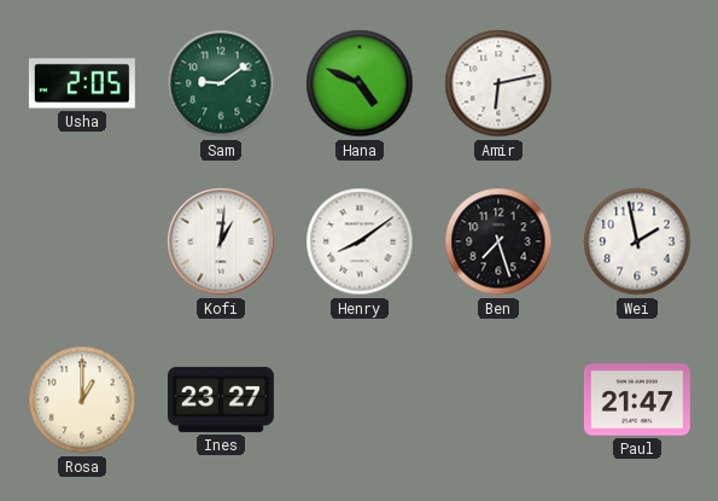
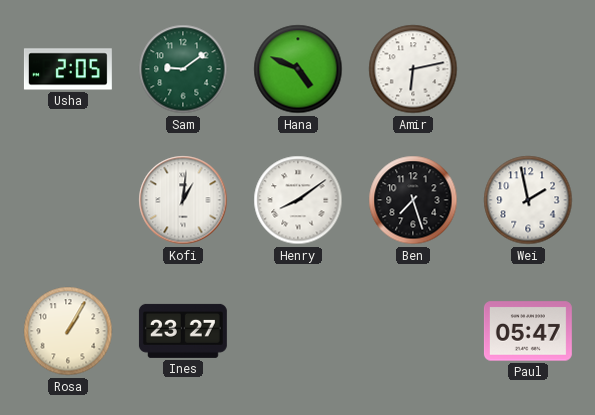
Rosa: 1:00 -> 1:05
Paul: 21:47 -> 05:47
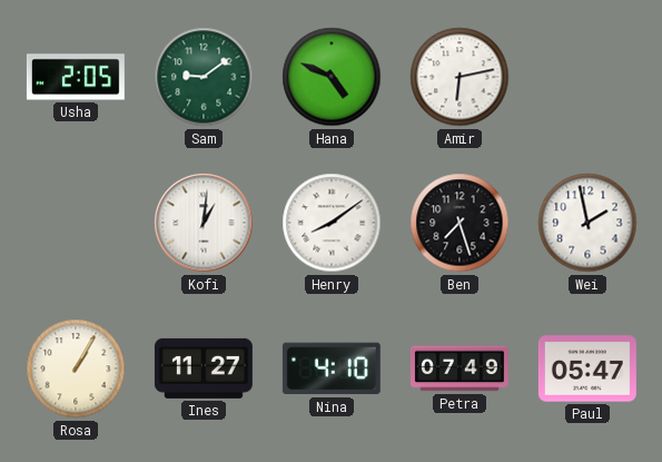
Ines: 23:27 -> 11:27
Nina: none -> 4:10
Petra: none -> 07:49
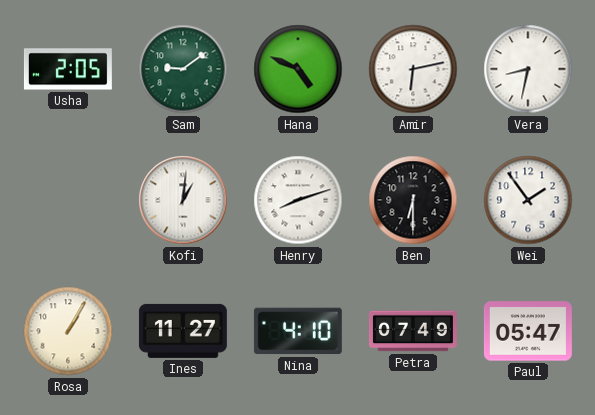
Vera: none -> 8:32
Henry: 8:09 -> 8:12
Ben: 7:27 -> 6:30
Wei: 1:58 -> 1:54
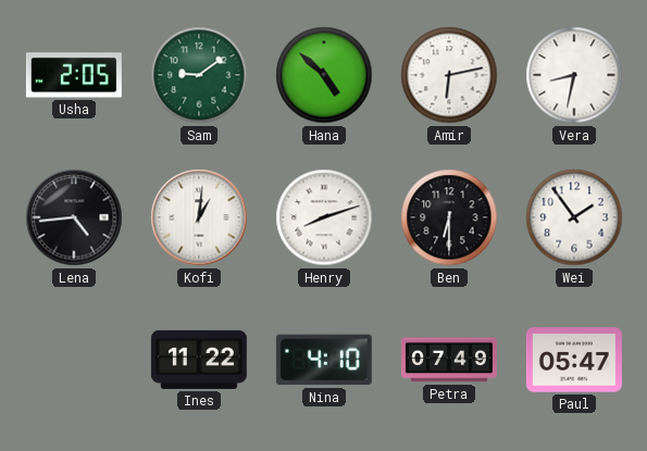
Hana: 4:49 -> 4:52
Lena: none -> 4:44
Rosa: 1:05 -> none
Ines: 11:27 -> 11:22
